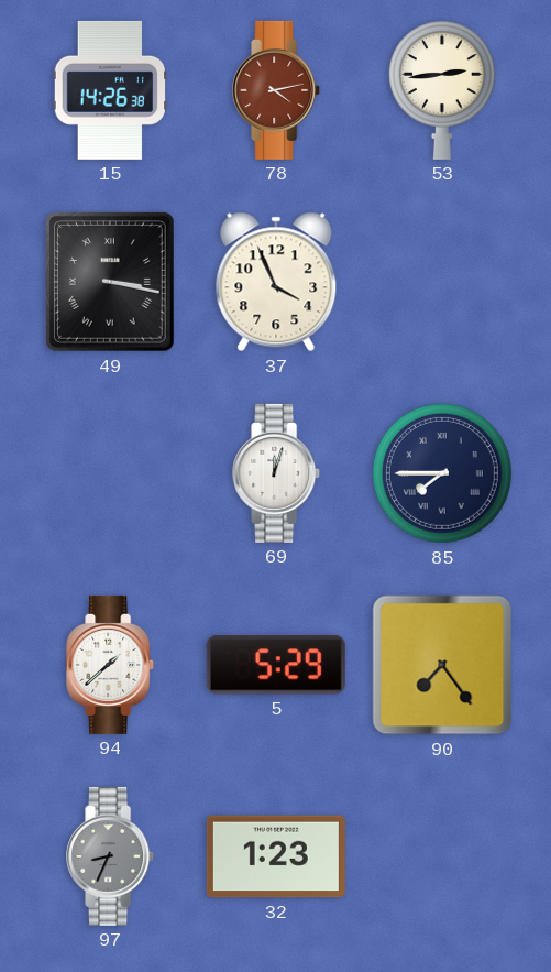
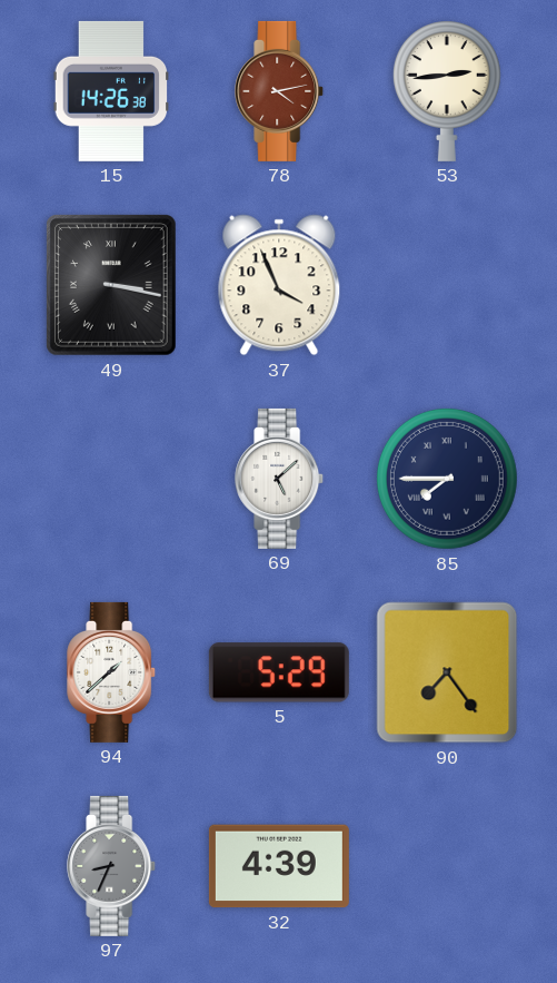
69: 12:03 -> 5:08
32: 1:23 -> 4:39
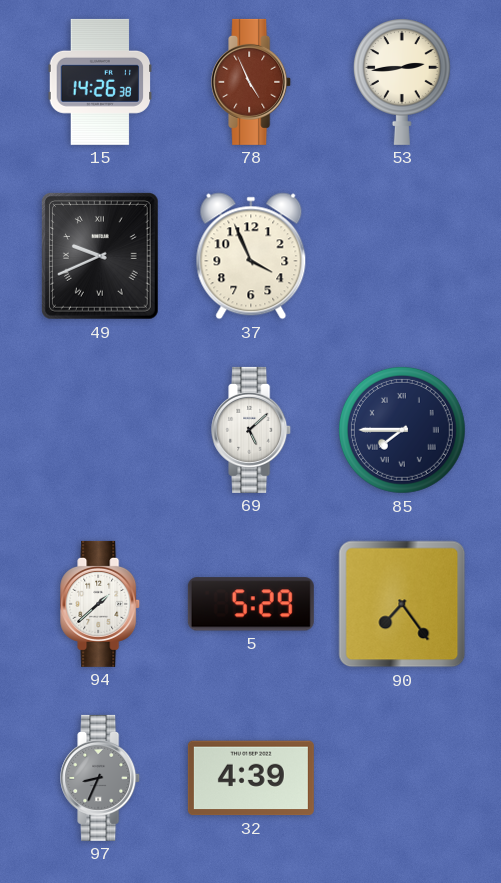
78: 4:13 -> 4:56
49: 3:17 -> 9:41
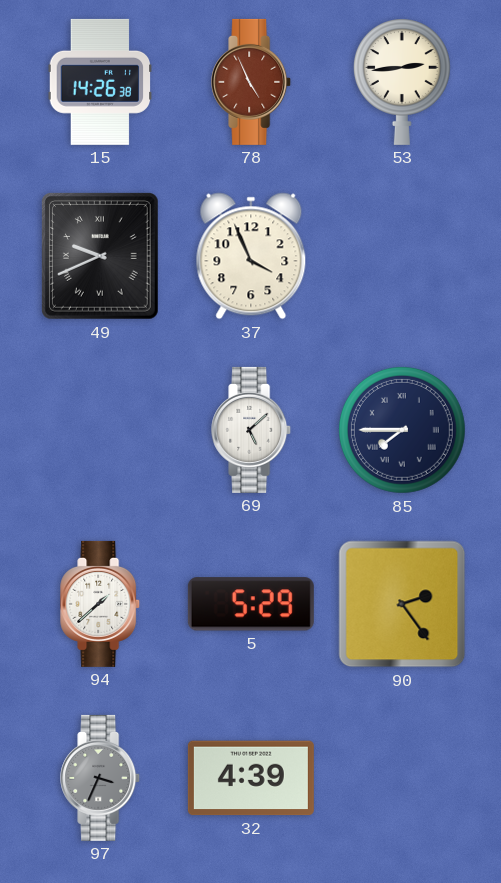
90: 7:24 -> 2:24
97: 8:34 -> 3:34
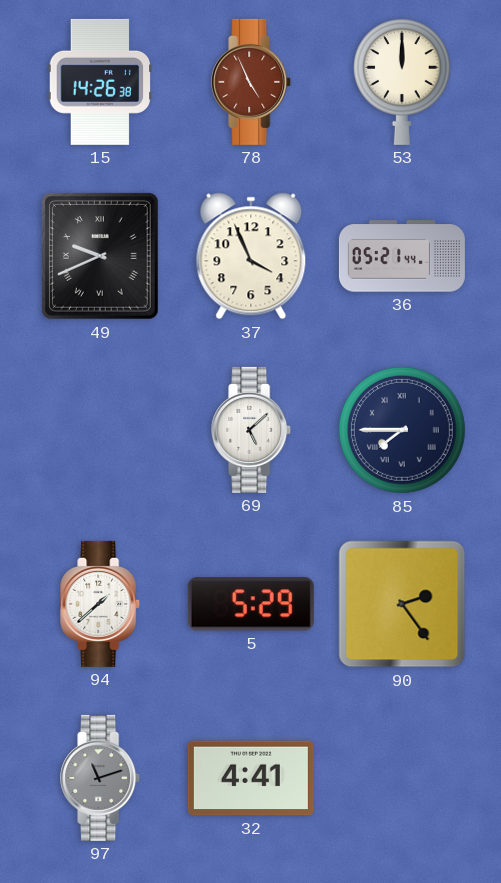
53: 2:44 -> 12:00
36: none -> 05:21
97: 3:34 -> 11:12
32: 4:39 -> 4:41
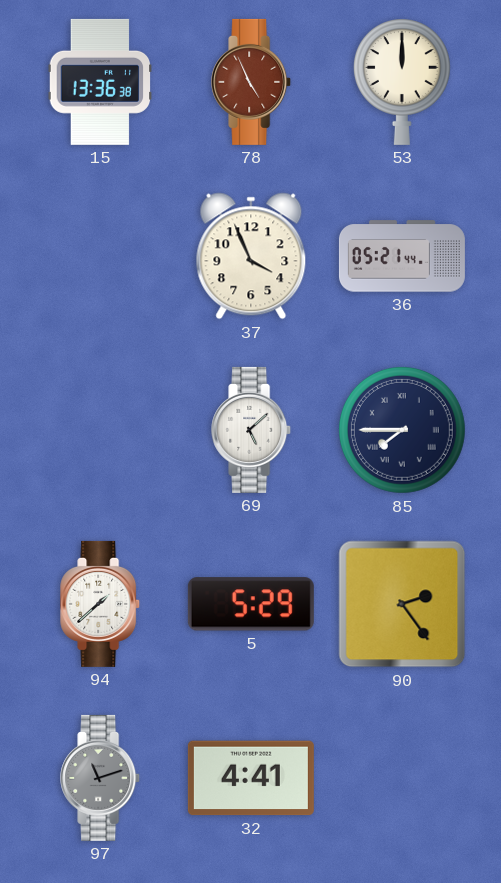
15: 14:26 -> 13:36
49: 9:41 -> none
